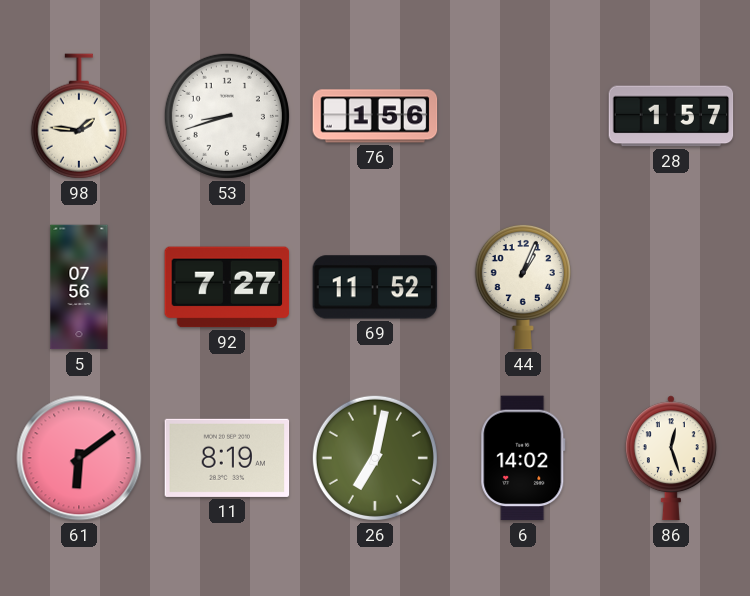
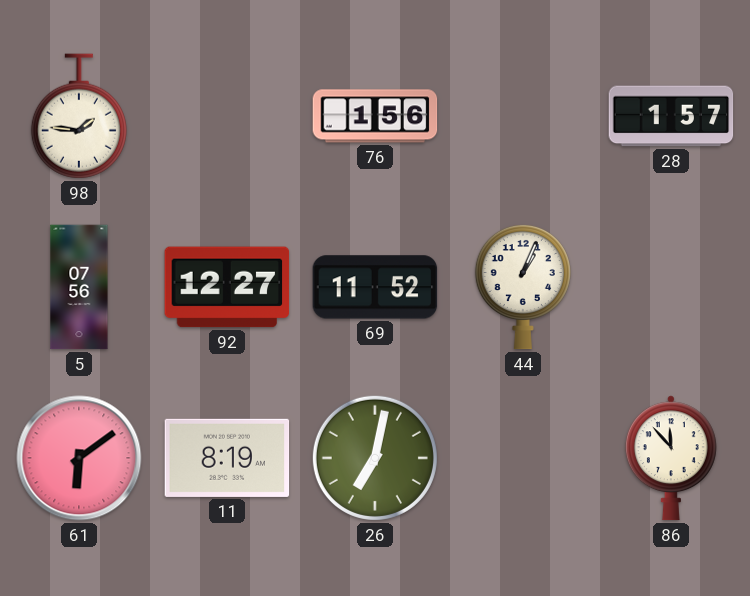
53: 8:42 -> none
92: 7:27 -> 12:27
6: 14:02 -> none
86: 12:27 -> 11:53
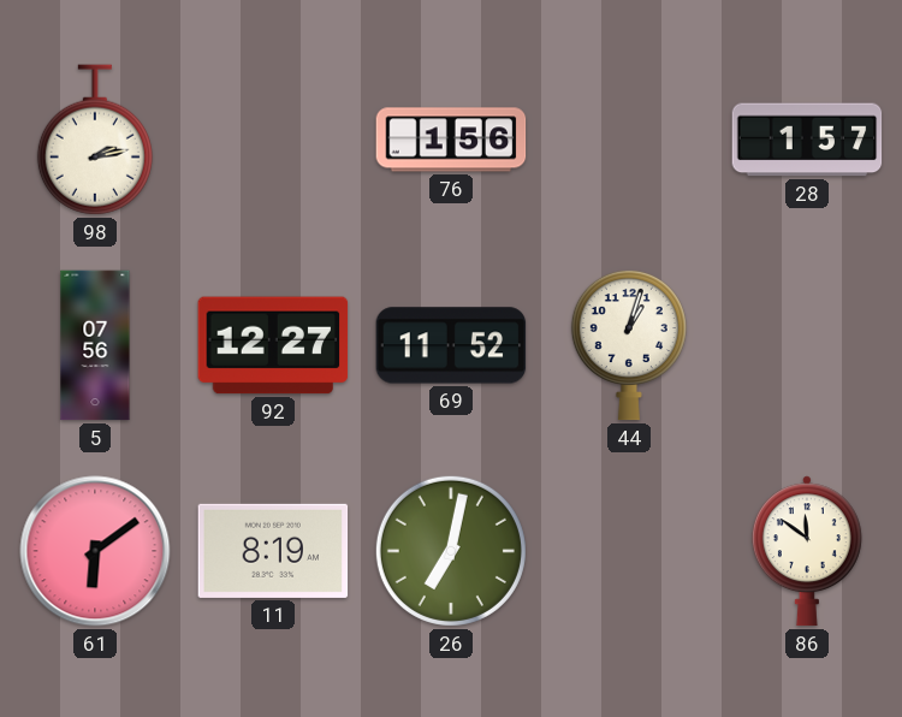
98: 1:46 -> 2:13
44: 1:04 -> 1:03
86: 11:53 -> 11:51
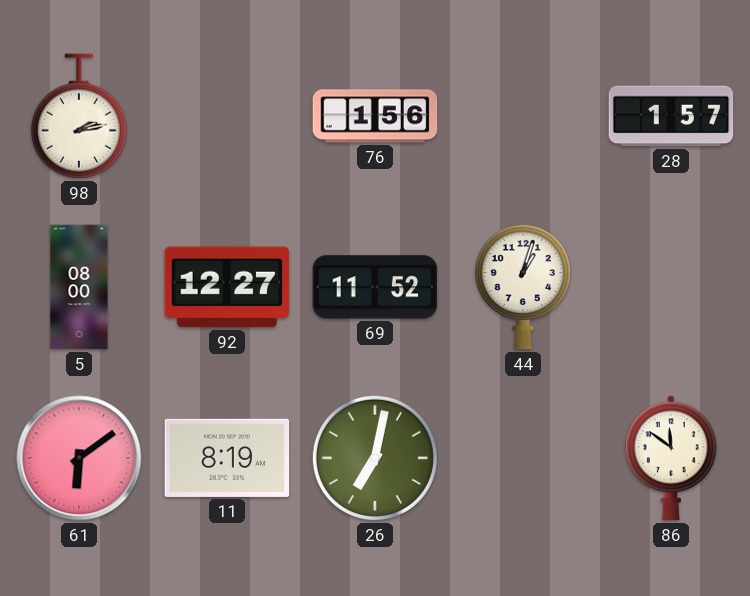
5: 07:56 -> 08:00
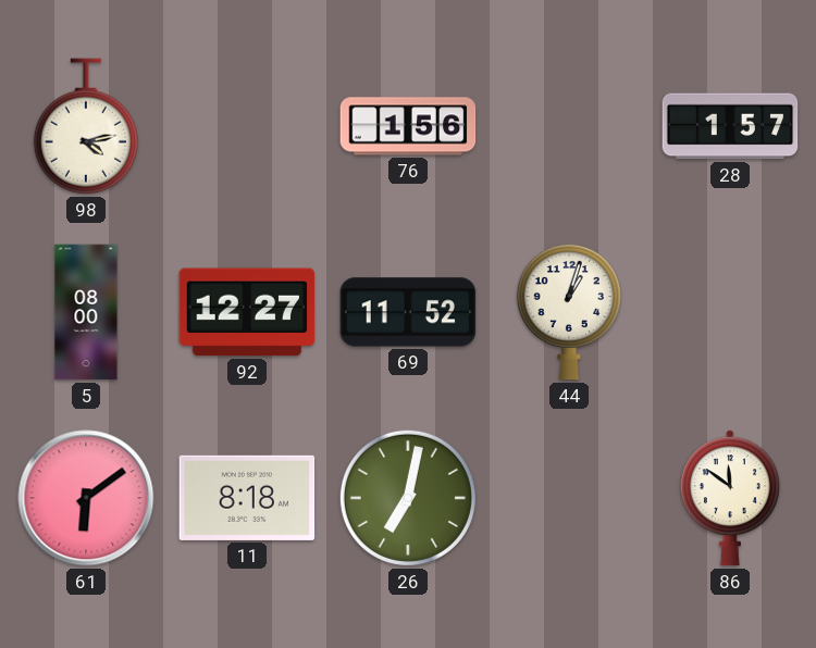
98: 2:13 -> 4:13
11: 8:19 -> 8:18
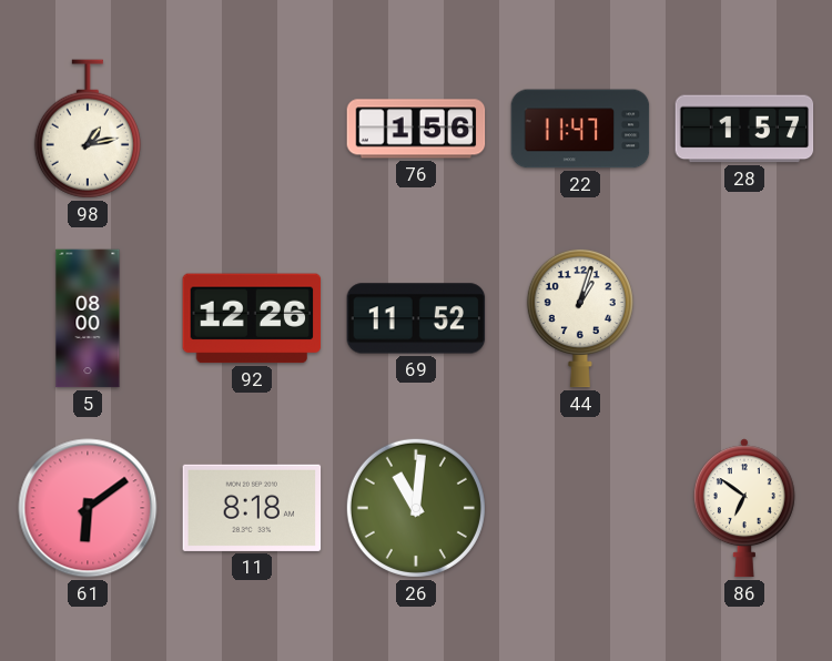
98: 4:13 -> 1:13
22: none -> 11:47
92: 12:27 -> 12:26
26: 7:02 -> 11:01
86: 11:51 -> 6:51
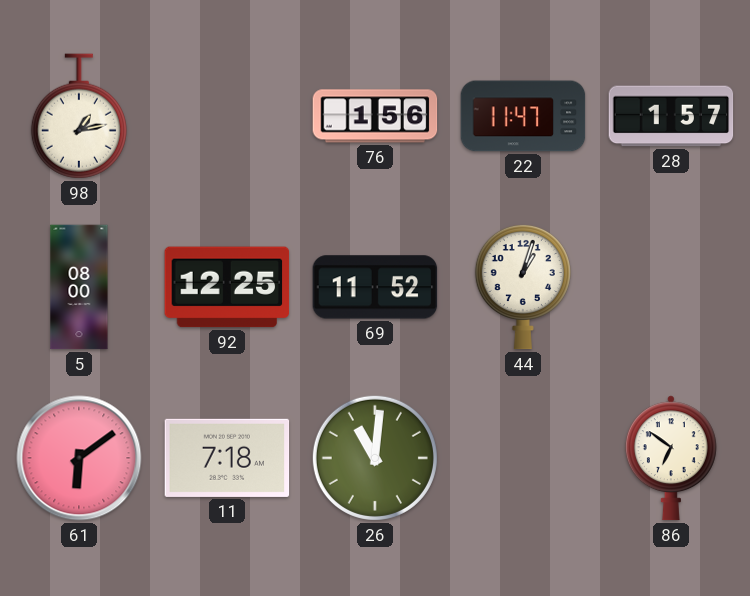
92: 12:26 -> 12:25
11: 8:18 -> 7:18
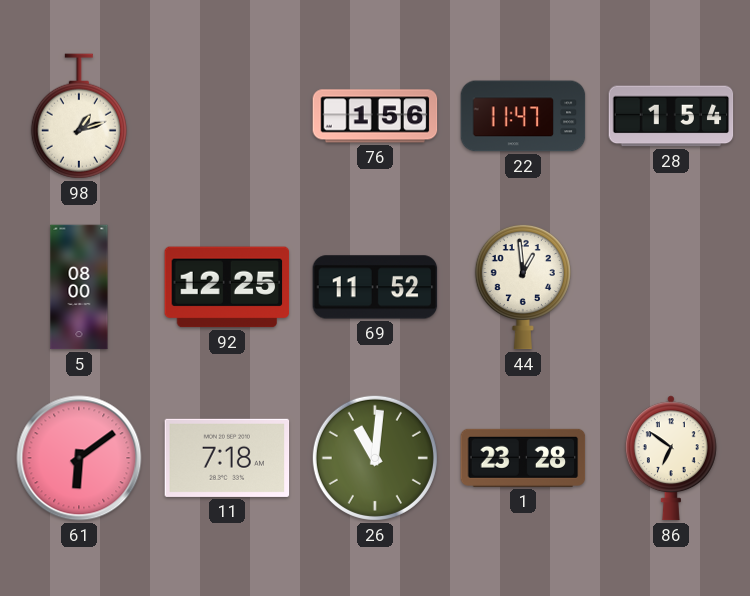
98: 1:13 -> 1:12
28: 1:57 -> 1:54
44: 1:03 -> 12:59
1: none -> 23:28
